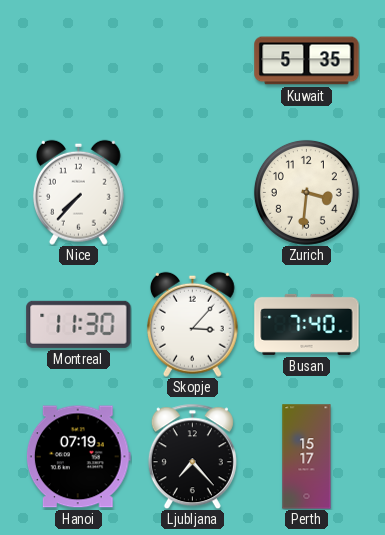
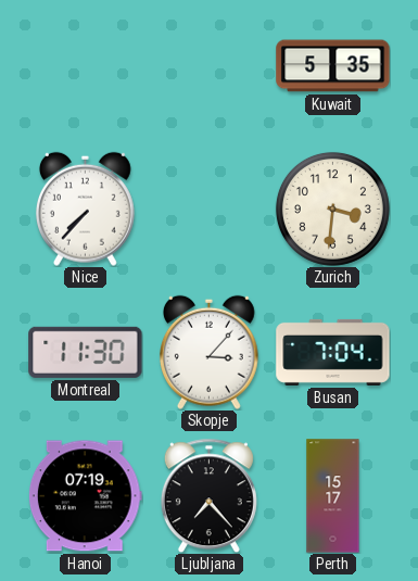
Busan: 7:40 -> 7:04
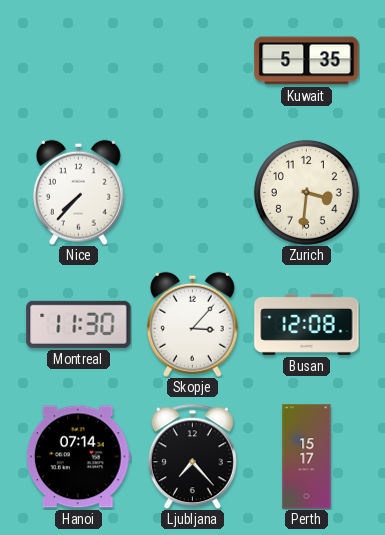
Busan: 7:04 -> 12:08
Hanoi: 07:19 -> 07:14
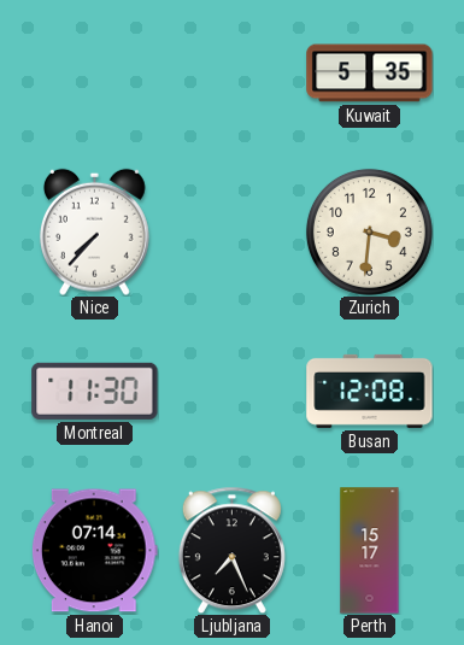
Skopje: 3:07 -> none
Ljubljana: 7:23 -> 7:26
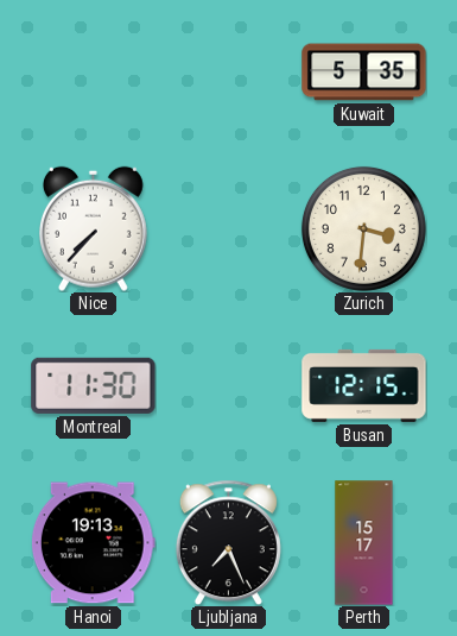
Busan: 12:08 -> 12:15
Hanoi: 07:14 -> 19:13
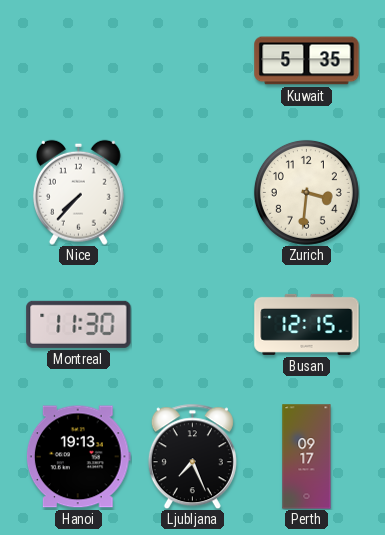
Perth: 15:17 -> 09:17
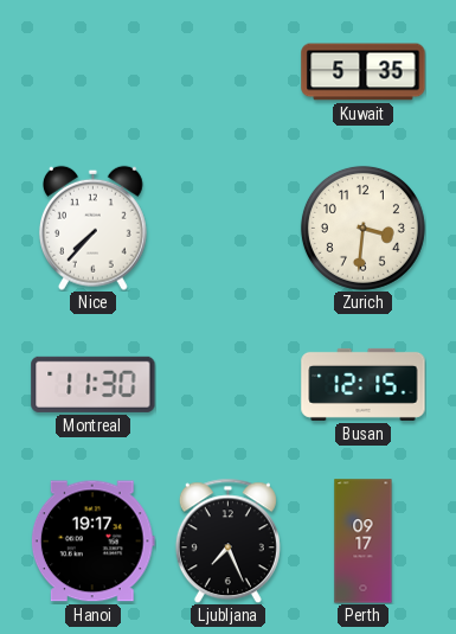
Hanoi: 19:13 -> 19:17
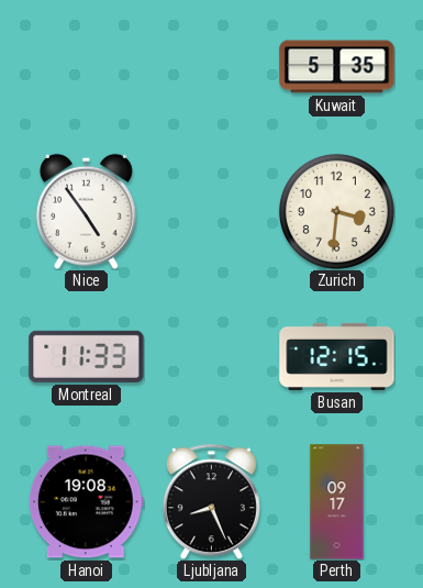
Nice: 7:37 -> 4:54
Montreal: 11:30 -> 11:33
Hanoi: 19:17 -> 19:08
Ljubljana: 7:26 -> 8:26
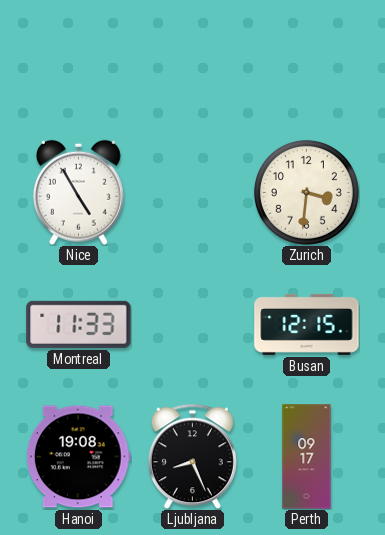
Kuwait: 5:35 -> none
Nice: 4:54 -> 4:55
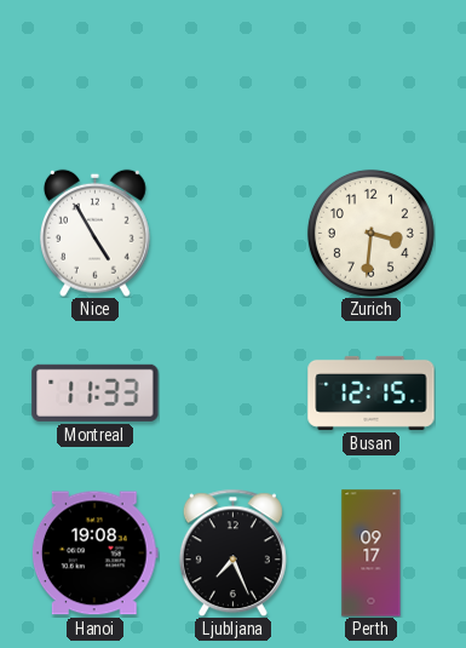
Ljubljana: 8:26 -> 7:26
